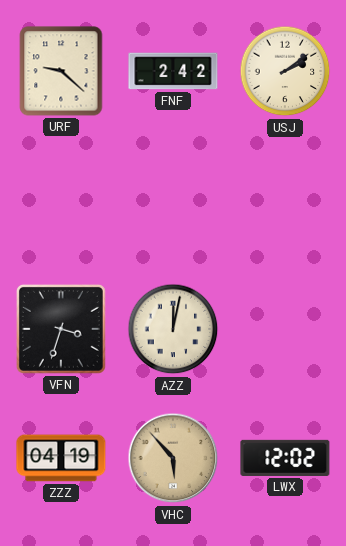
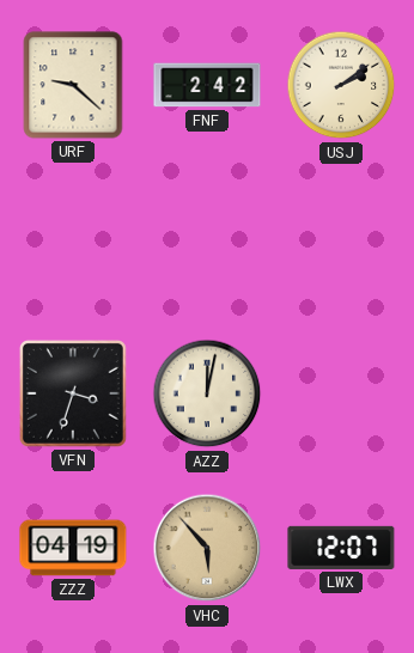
LWX: 12:02 -> 12:07
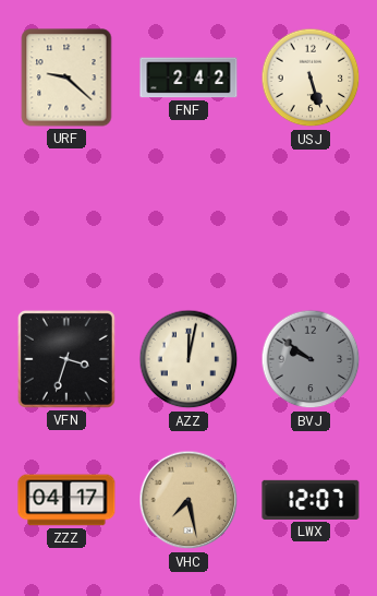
USJ: 2:09 -> 5:27
BVJ: none -> 9:51
ZZZ: 04:19 -> 04:17
VHC: 5:53 -> 7:28
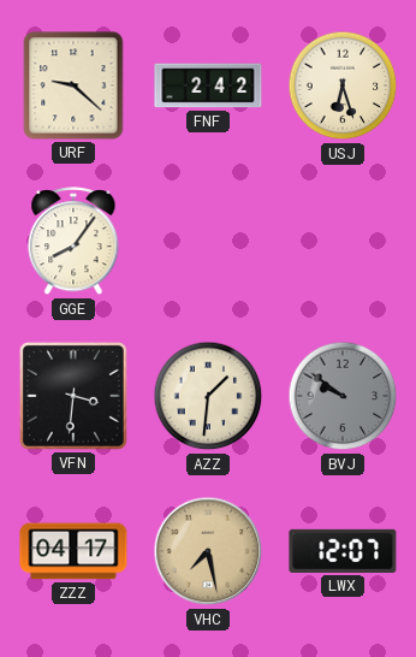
USJ: 5:27 -> 6:27
GGE: none -> 8:06
VFN: 3:33 -> 3:31
AZZ: 12:02 -> 1:31
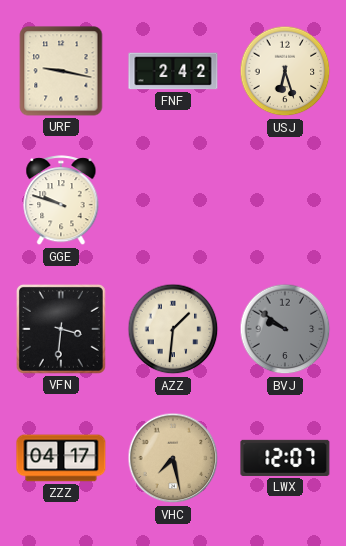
URF: 9:22 -> 9:17
GGE: 8:06 -> 9:48
